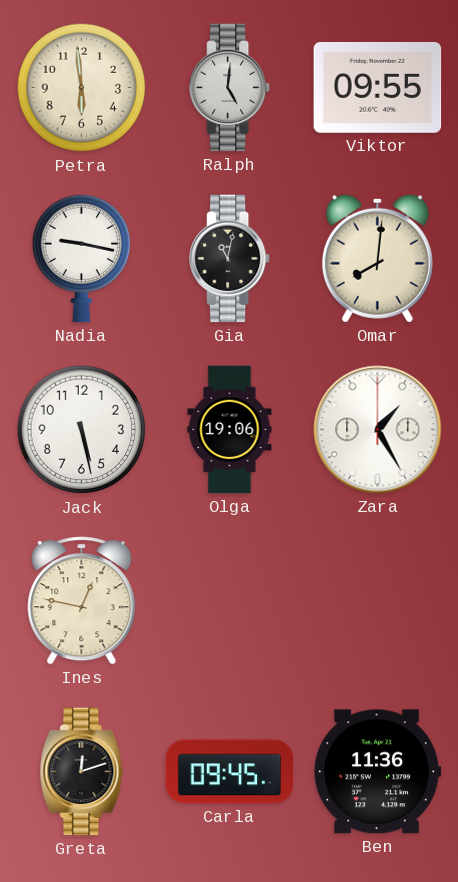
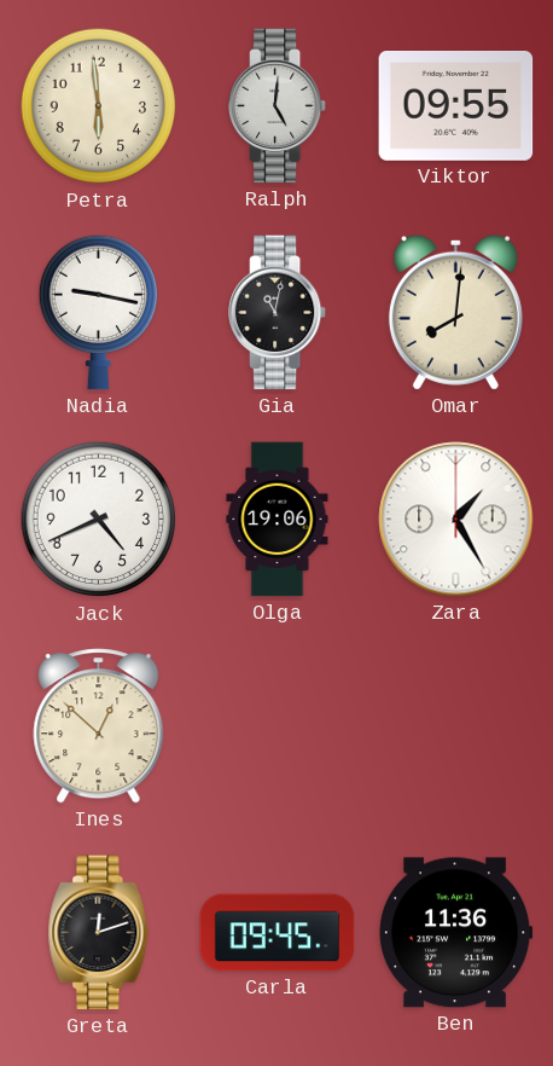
Jack: 5:28 -> 4:41
Ines: 12:47 -> 12:52
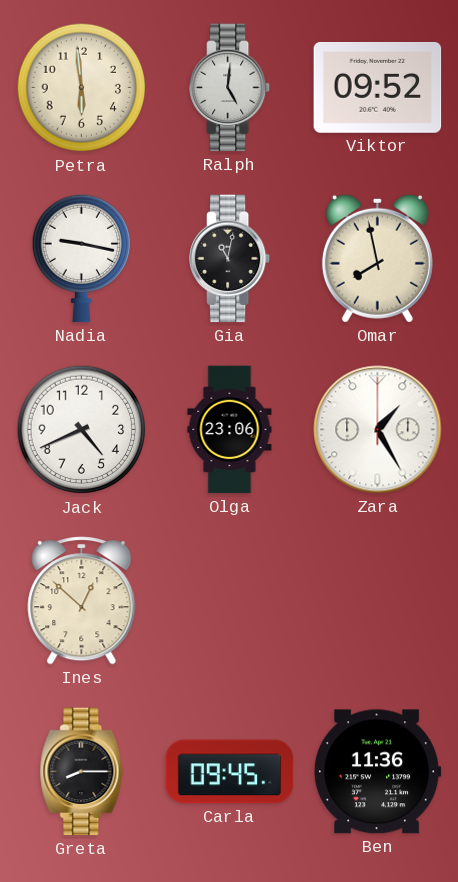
Viktor: 09:55 -> 09:52
Omar: 8:01 -> 7:58
Olga: 19:06 -> 23:06
Greta: 12:12 -> 8:15
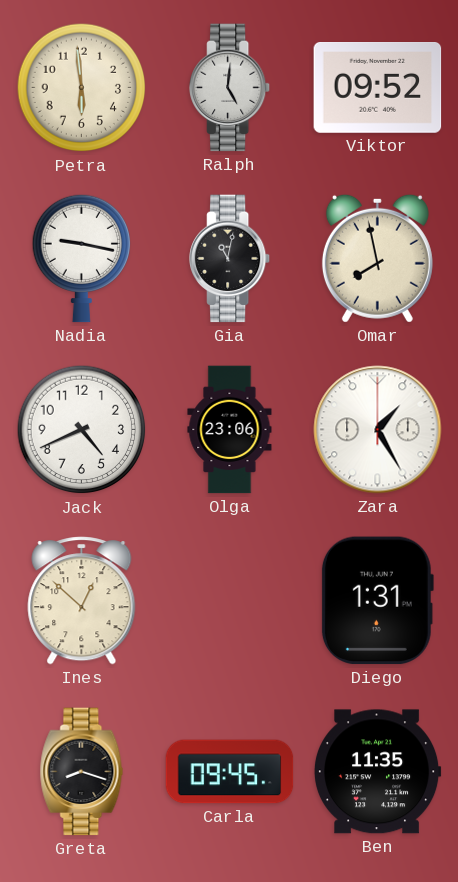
Diego: none -> 1:31
Greta: 8:15 -> 8:18
Ben: 11:36 -> 11:35
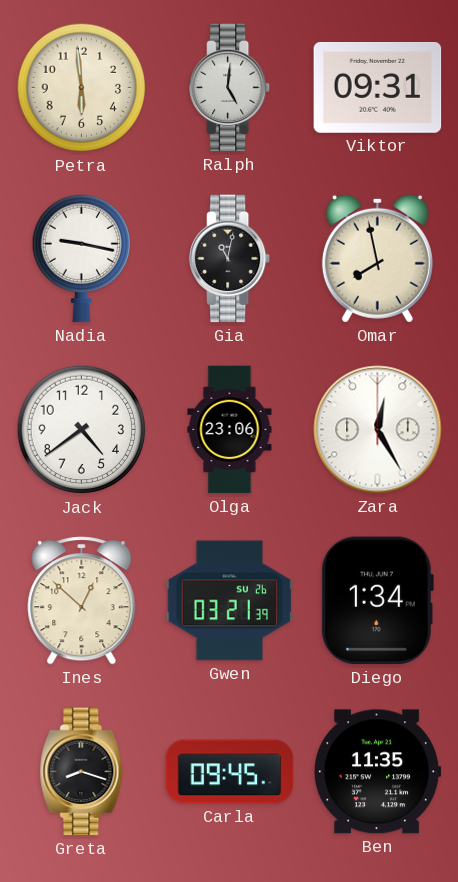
Viktor: 09:52 -> 09:31
Jack: 4:41 -> 4:39
Zara: 1:25 -> 12:25
Gwen: none -> 03:21
Diego: 1:31 -> 1:34
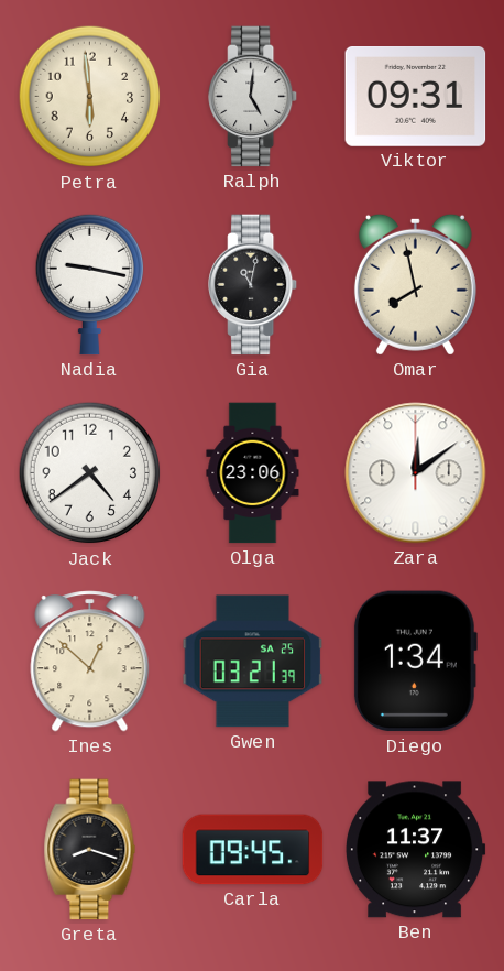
Zara: 12:25 -> 12:09
Gwen date: SU 26 -> SA 25
Ben: 11:35 -> 11:37
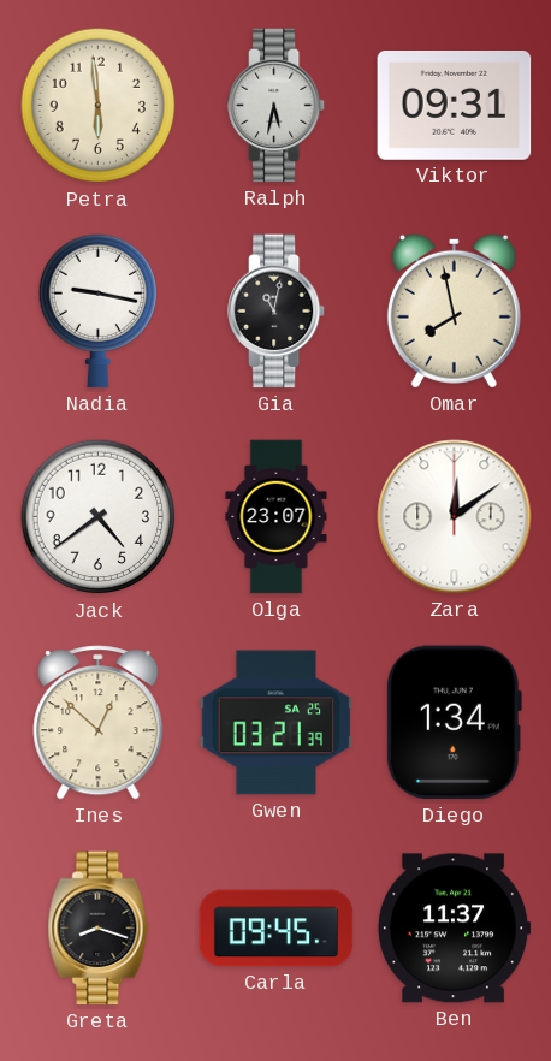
Ralph: 5:01 -> 5:32
Olga: 23:06 -> 23:07
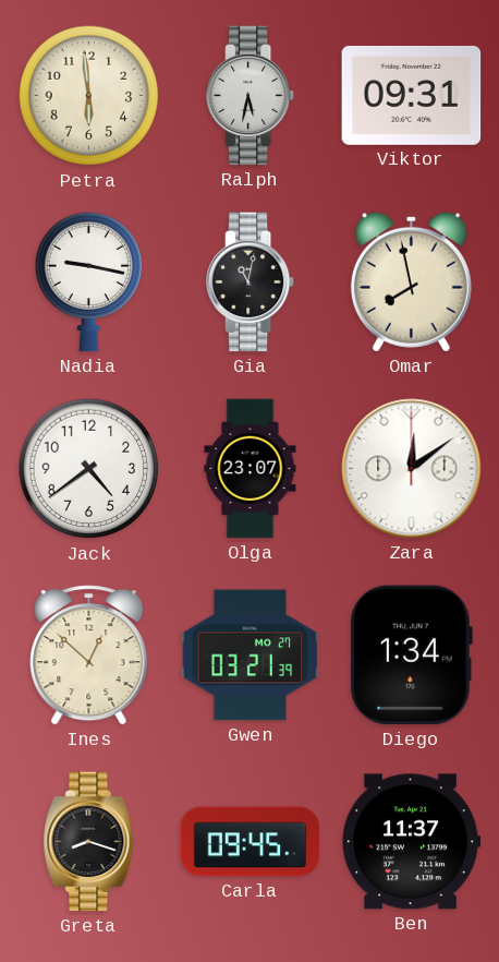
Gwen date: SA 25 -> MO 27
